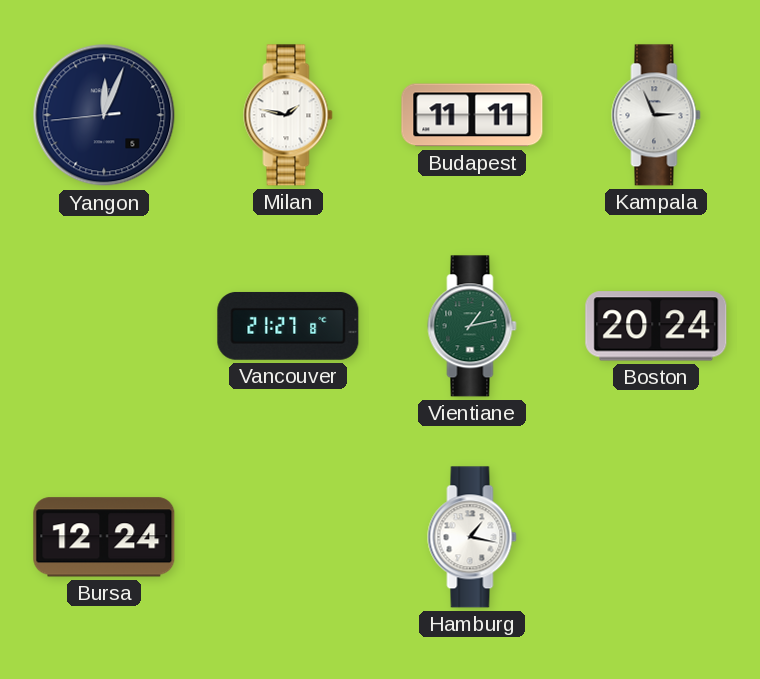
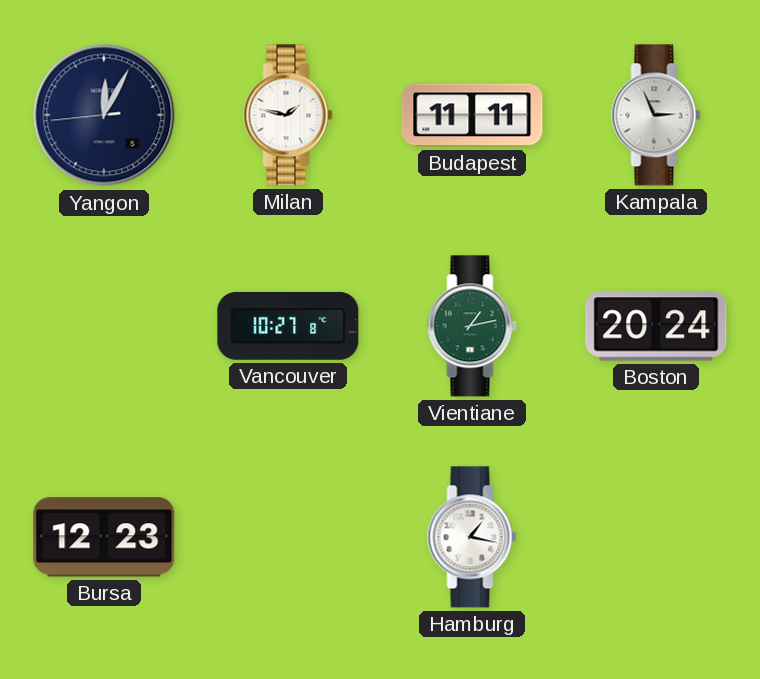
Yangon: 12:03 -> 12:04
Vancouver: 21:27 -> 10:27
Bursa: 12:24 -> 12:23
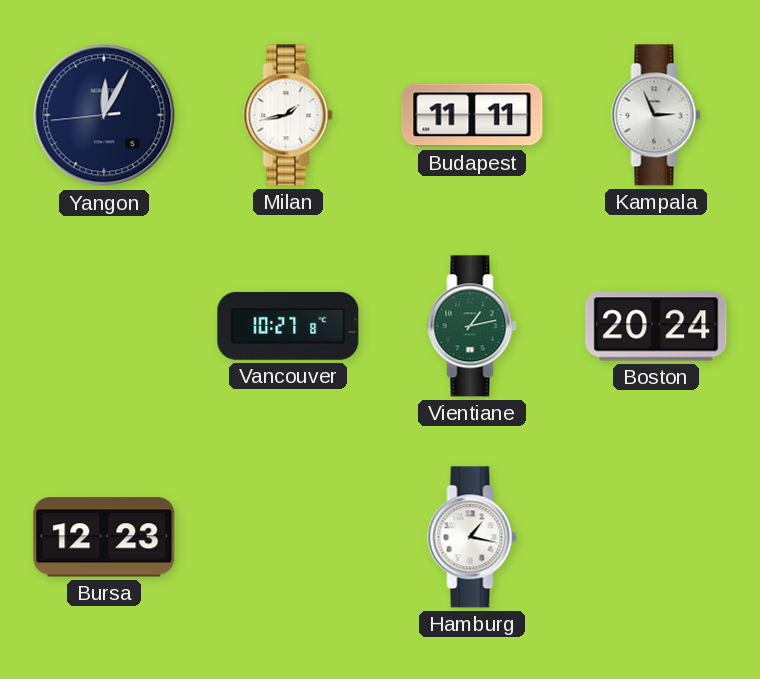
Milan: 1:47 -> 1:43
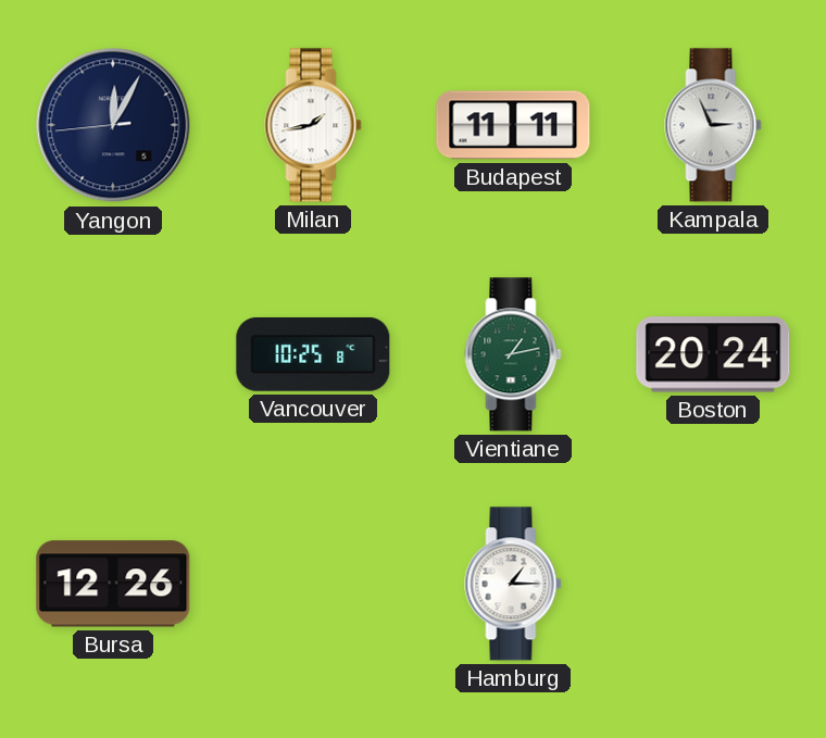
Vancouver: 10:27 -> 10:25
Bursa: 12:23 -> 12:26
Hamburg: 1:17 -> 1:15
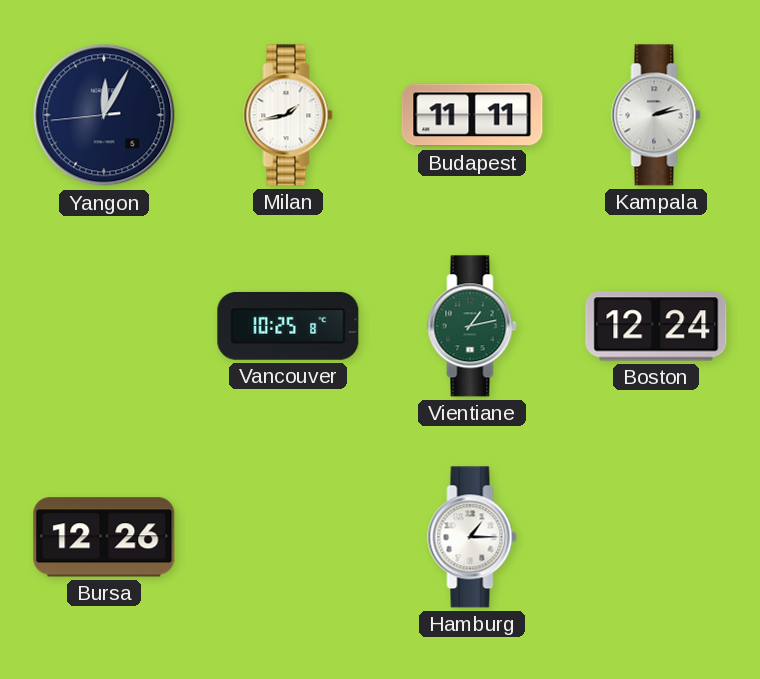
Kampala: 2:56 -> 2:13
Boston: 20:24 -> 12:24
